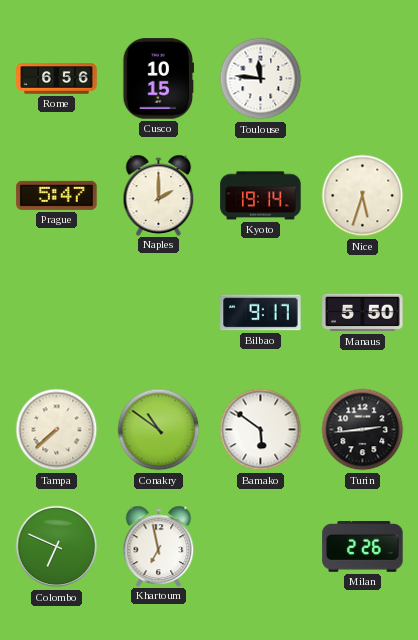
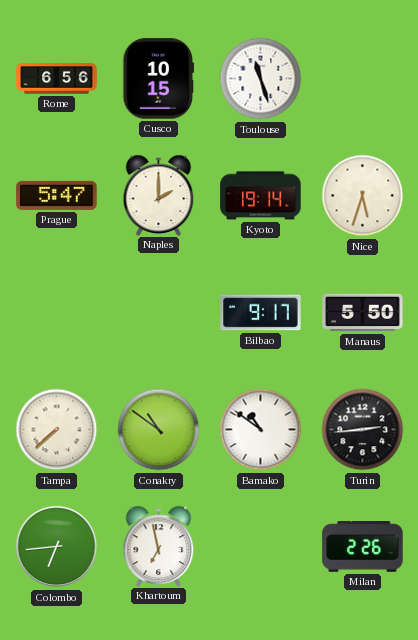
Toulouse: 11:46 -> 11:27
Bamako: 5:51 -> 10:51
Colombo: 6:49 -> 6:44
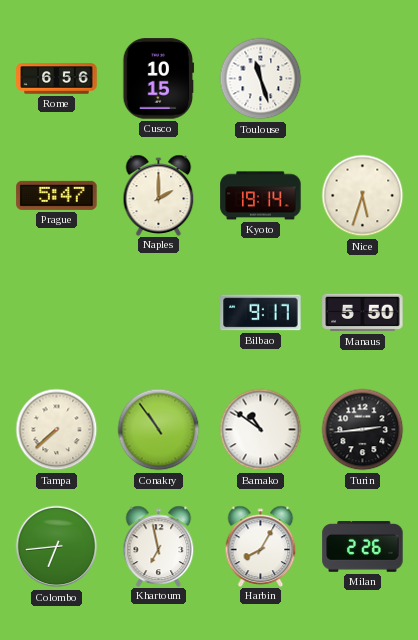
Conakry: 10:51 -> 10:54
Harbin: none -> 8:05
